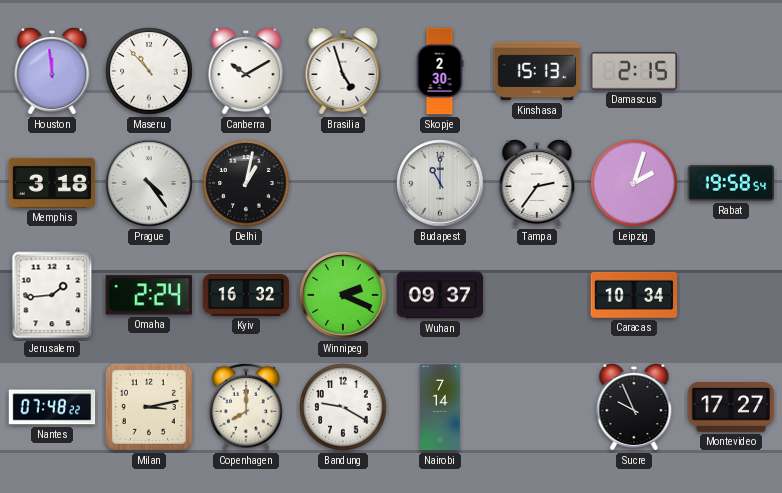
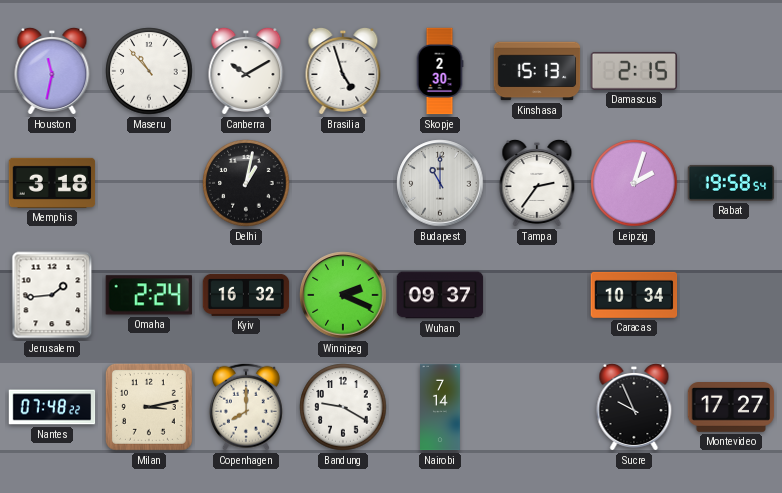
Houston: 11:59 -> 11:32
Prague: 4:24 -> none
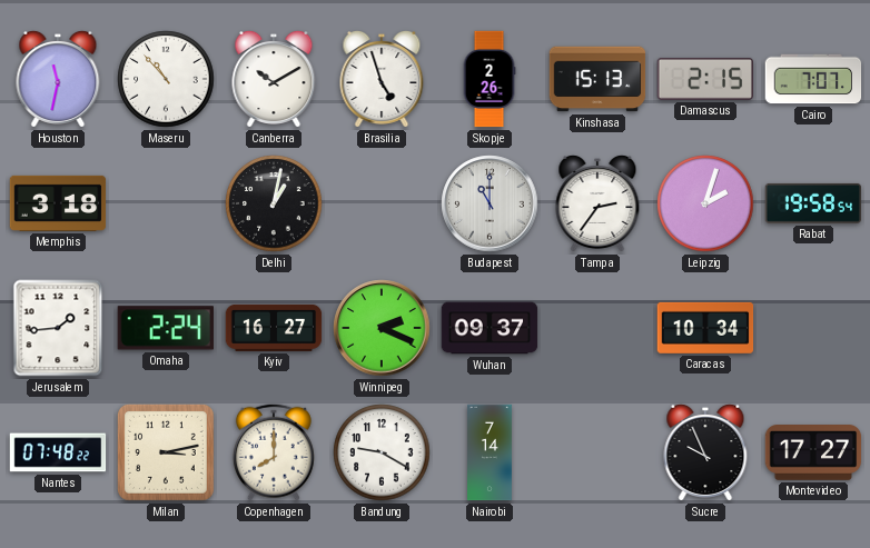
Skopje: 2:30 -> 2:26
Cairo: none -> 7:07
Kyiv: 16:32 -> 16:27
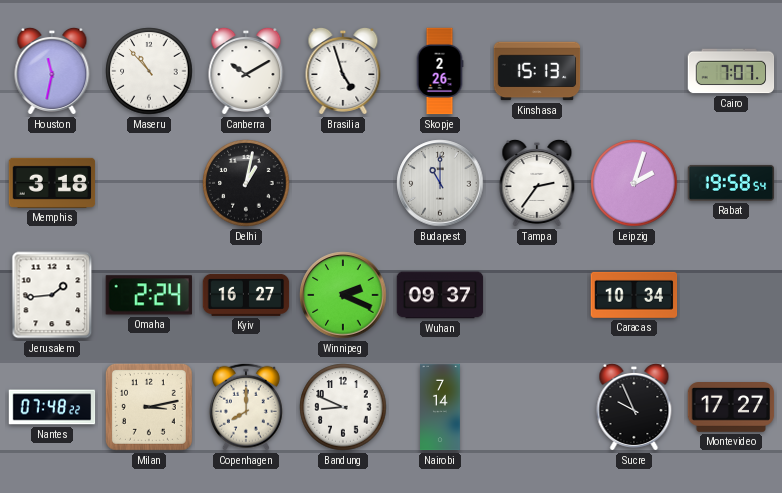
Damascus: 2:15 -> none
Bandung: 9:20 -> 8:49
